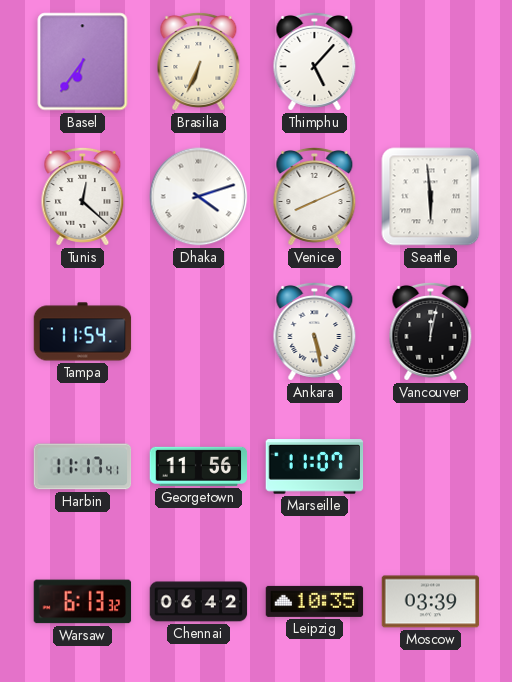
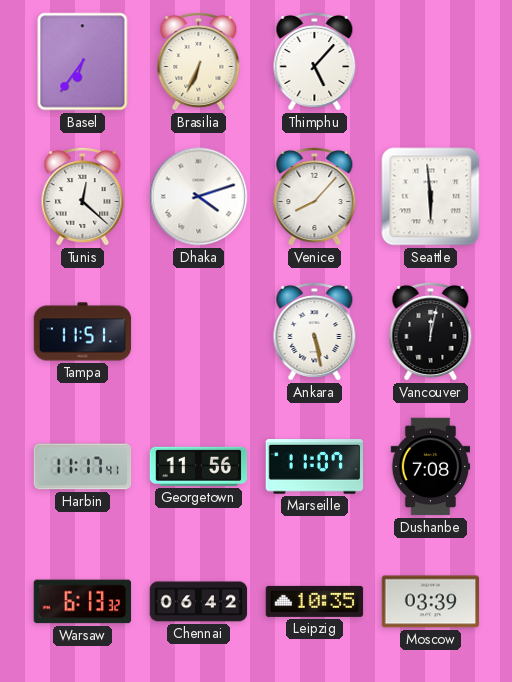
Venice: 8:11 -> 8:07
Tampa: 11:54 -> 11:51
Dushanbe: none -> 7:08
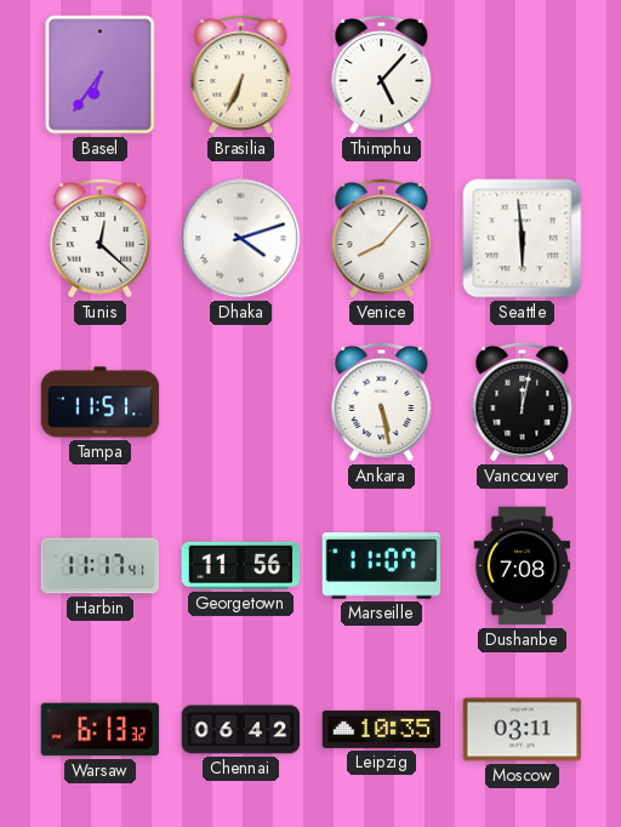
Moscow: 03:39 -> 03:11
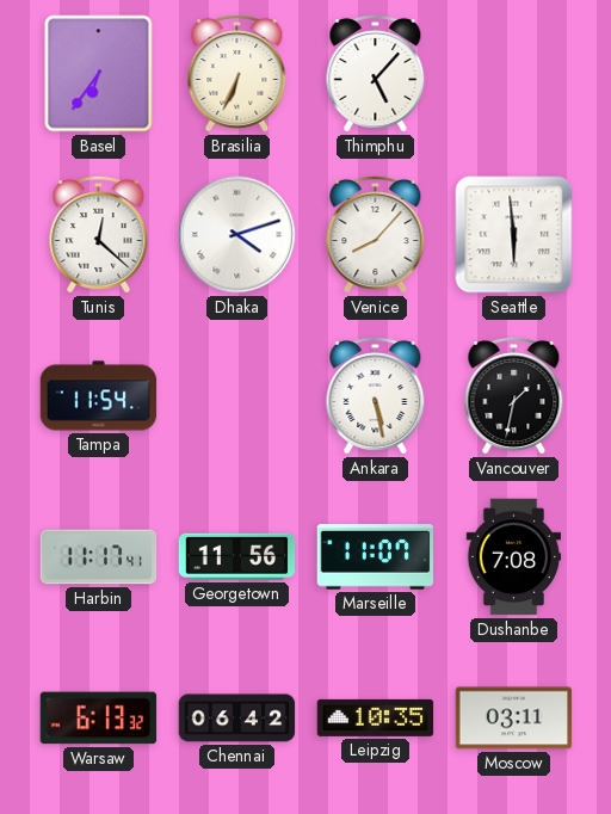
Tampa: 11:51 -> 11:54
Vancouver: 12:02 -> 1:32
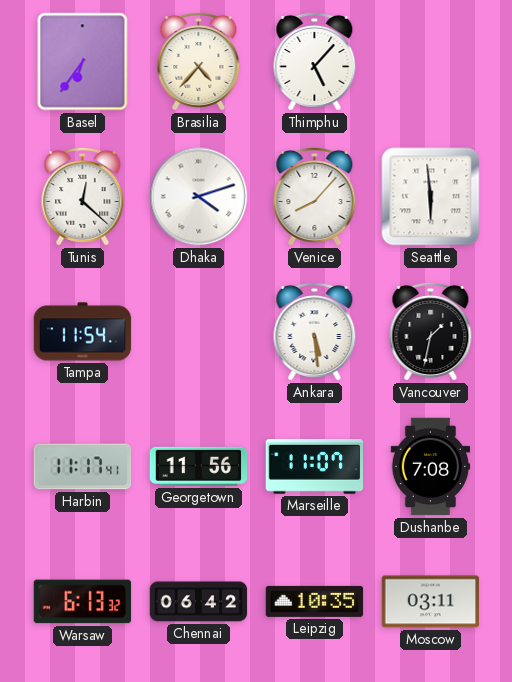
Brasilia: 6:34 -> 4:37
Ankara: 5:28 -> 5:29
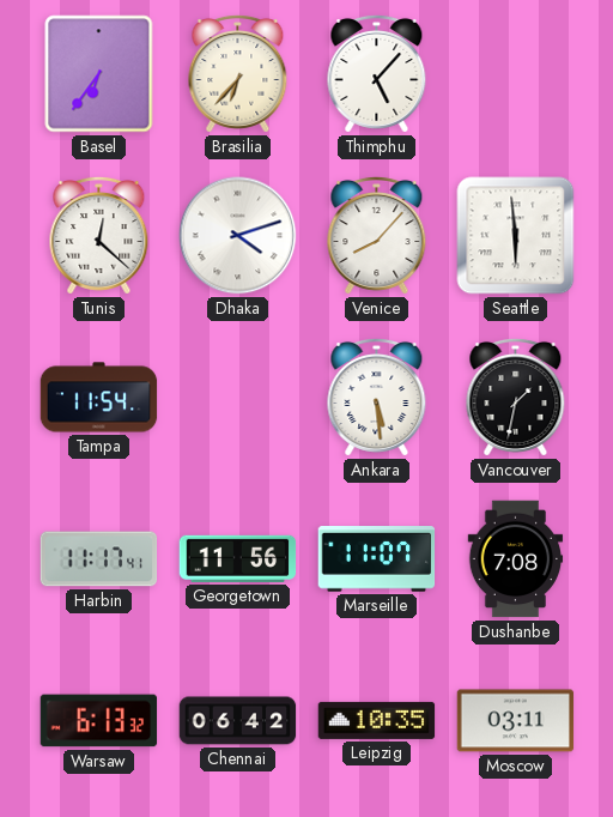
Brasilia: 4:37 -> 6:37
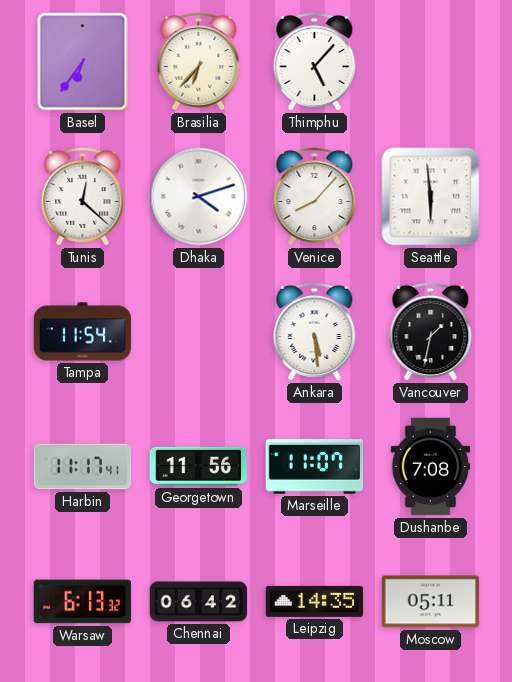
Leipzig: 10:35 -> 14:35
Moscow: 03:11 -> 05:11
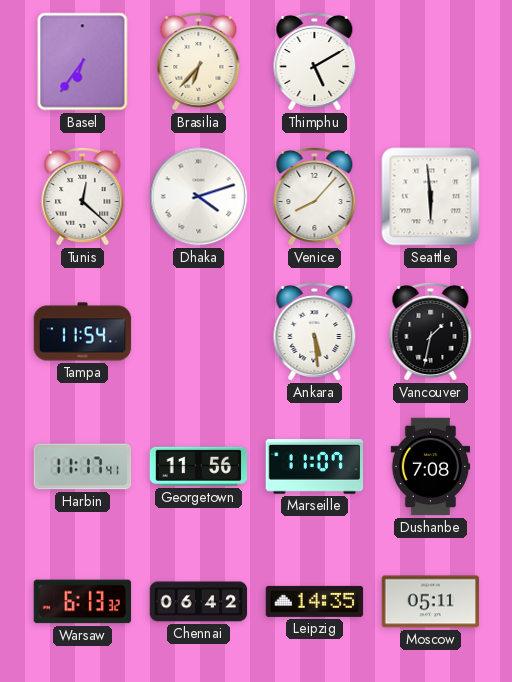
Thimphu: 5:07 -> 5:10
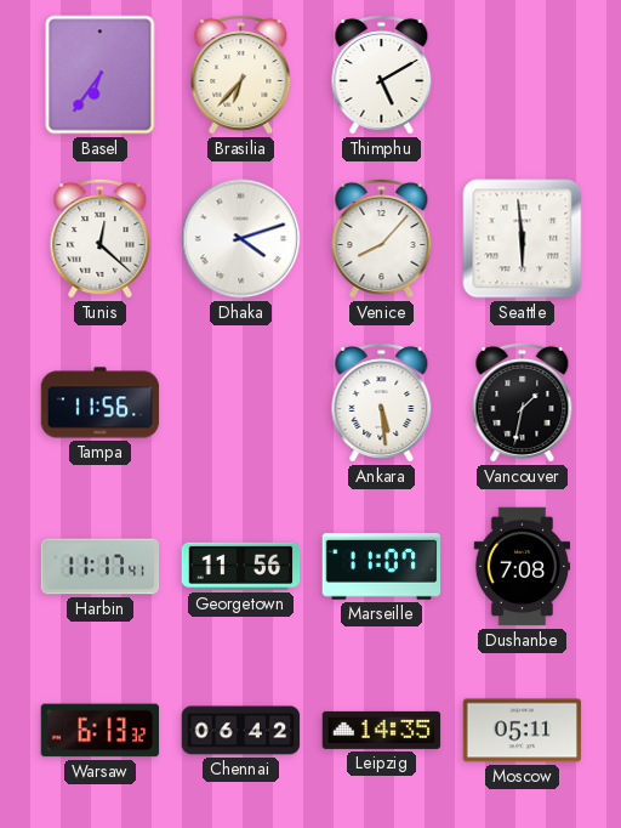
Tampa: 11:54 -> 11:56
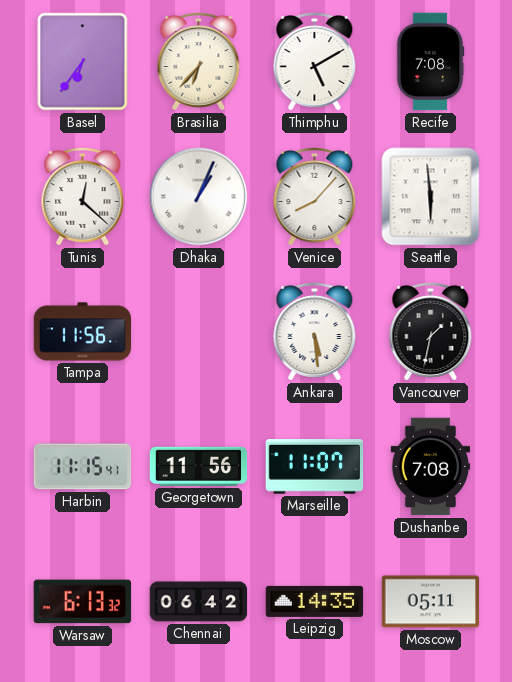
Recife: none -> 7:08
Dhaka: 4:12 -> 1:04
Harbin: 11:17 -> 11:15
